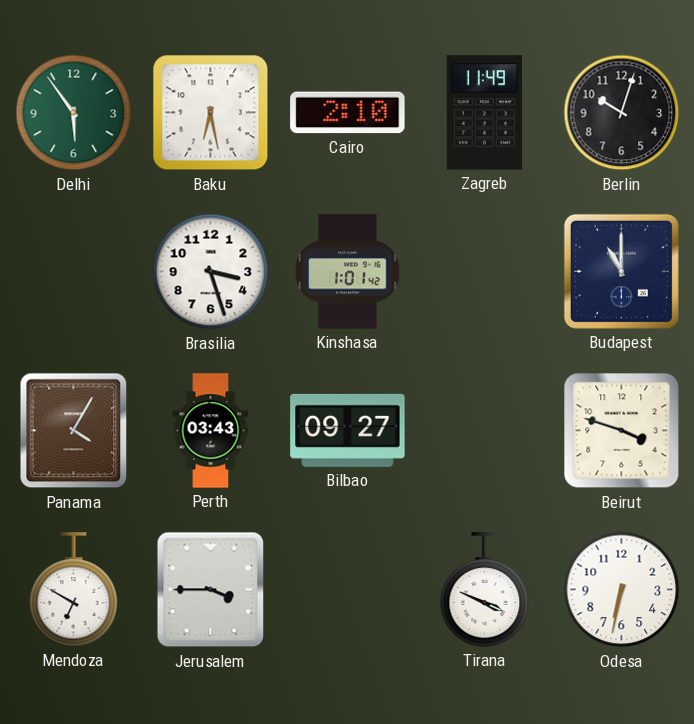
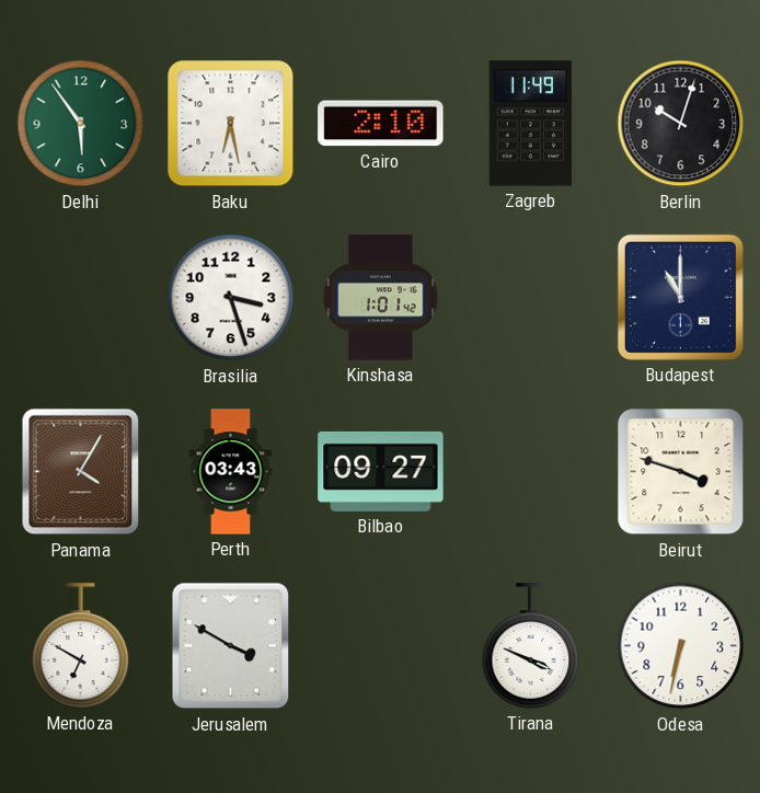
Jerusalem: 3:45 -> 3:50
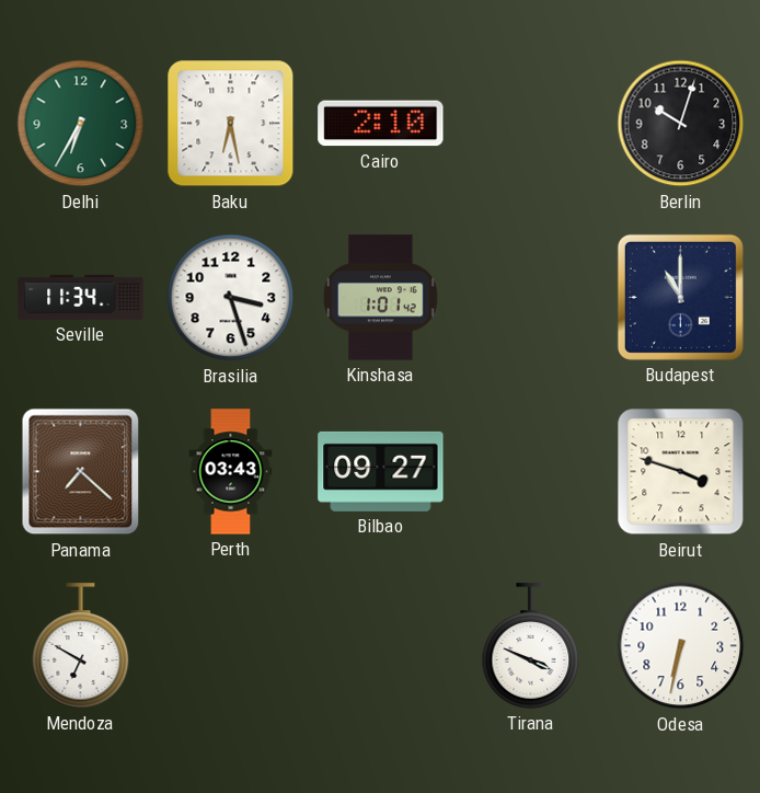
Delhi: 5:54 -> 6:35
Zagreb: 11:49 -> none
Seville: none -> 11:34
Panama: 4:05 -> 7:22
Jerusalem: 3:50 -> none
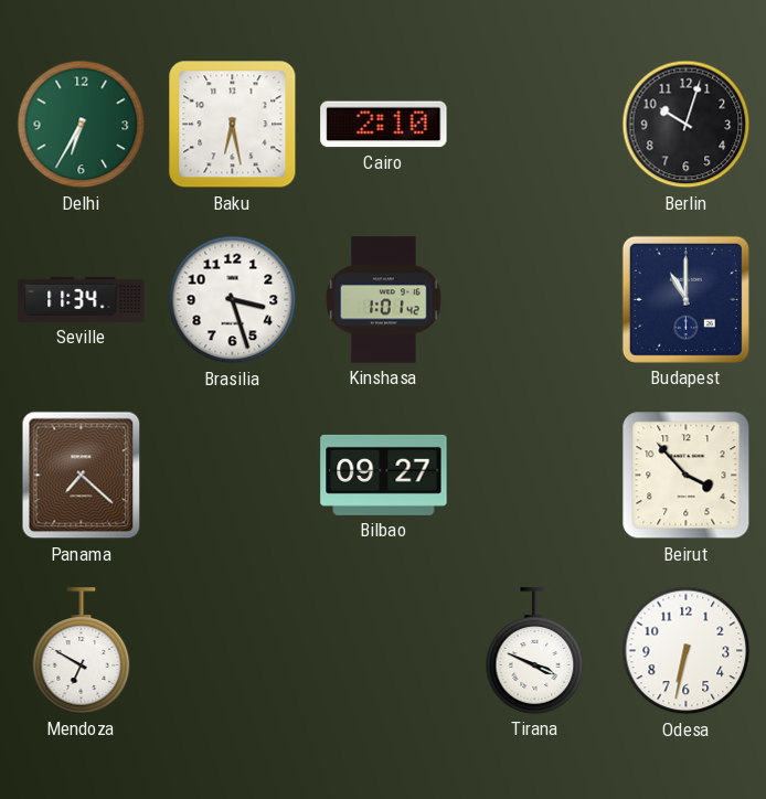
Perth: 03:43 -> none
Beirut: 3:48 -> 3:53
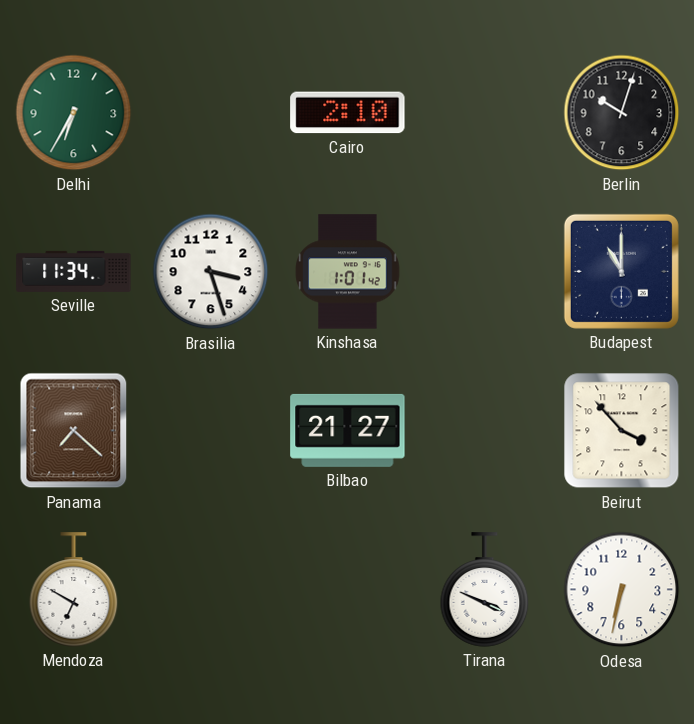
Baku: 6:28 -> none
Bilbao: 09:27 -> 21:27
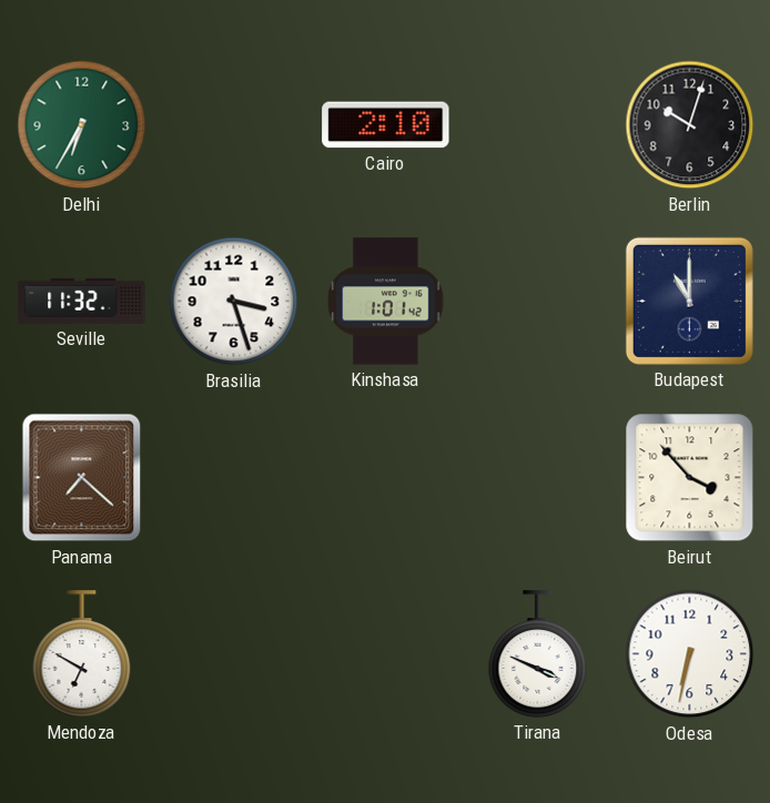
Seville: 11:34 -> 11:32
Bilbao: 21:27 -> none
